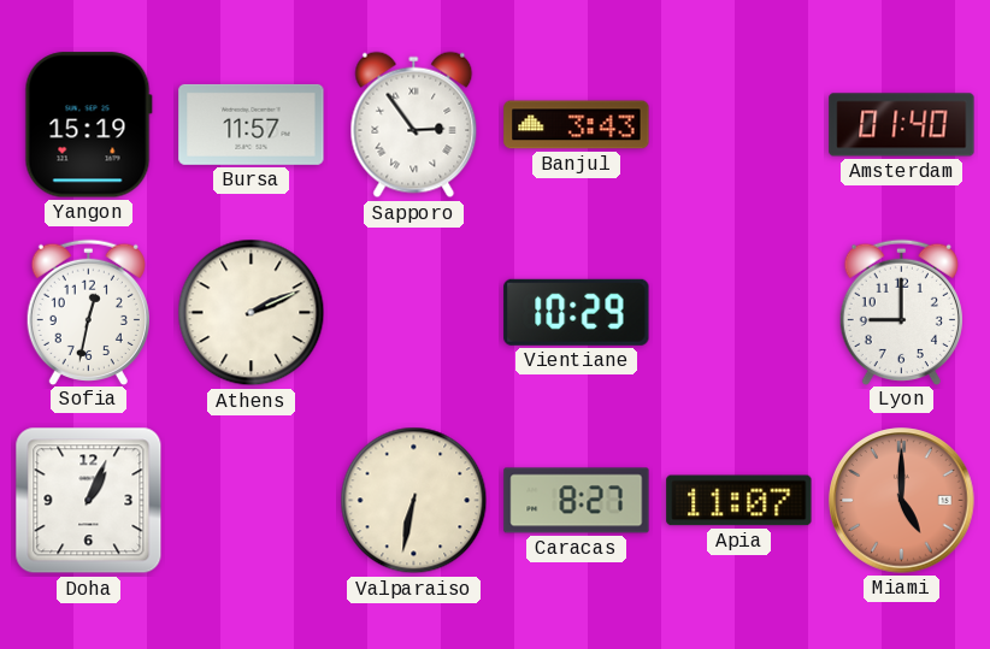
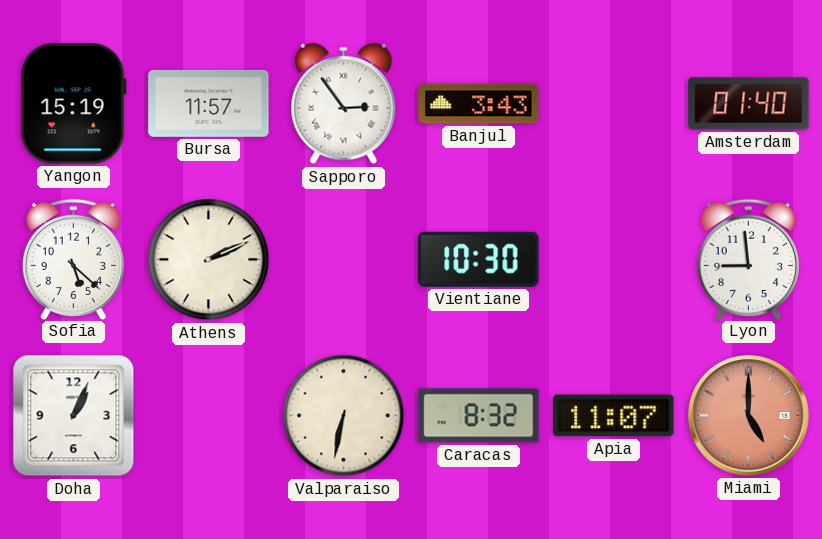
Sofia: 12:32 -> 5:22
Vientiane: 10:29 -> 10:30
Lyon: 9:00 -> 8:59
Caracas: 8:27 -> 8:32
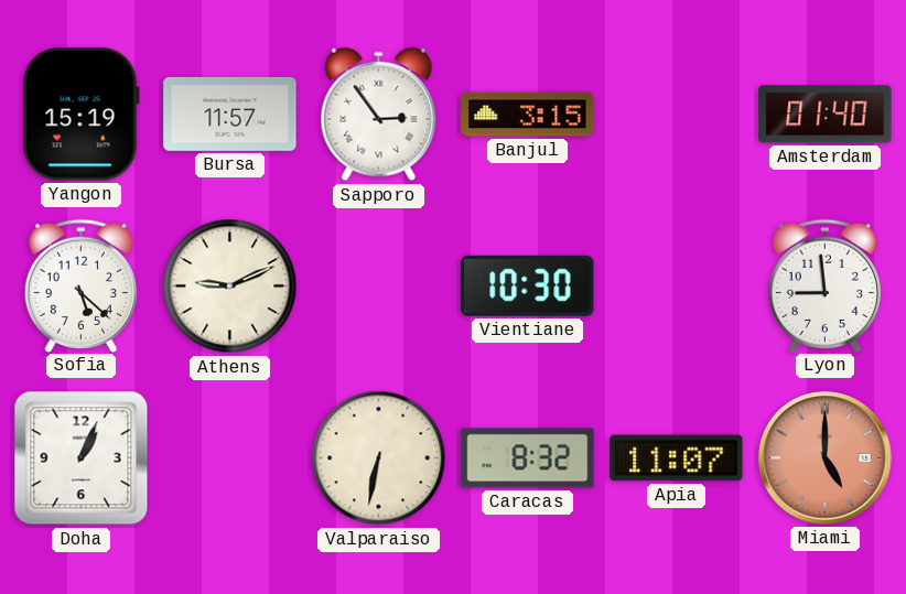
Banjul: 3:43 -> 3:15
Athens: 2:11 -> 9:11
